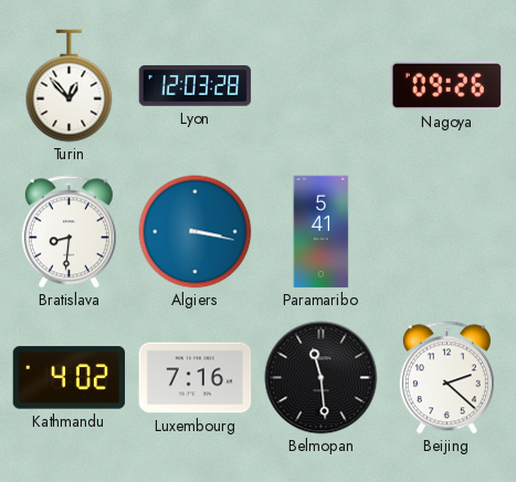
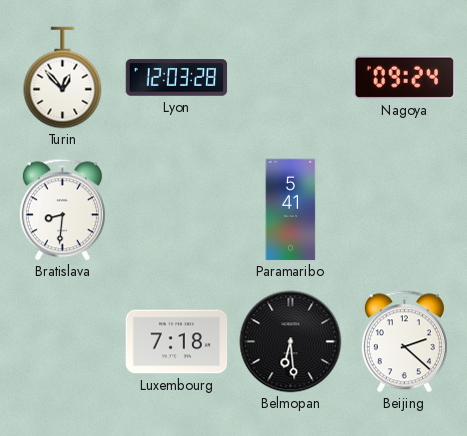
Nagoya: 09:26 -> 09:24
Algiers: 3:17 -> none
Kathmandu: 4:02 -> none
Luxembourg: 7:16 -> 7:18
Belmopan: 11:29 -> 6:29
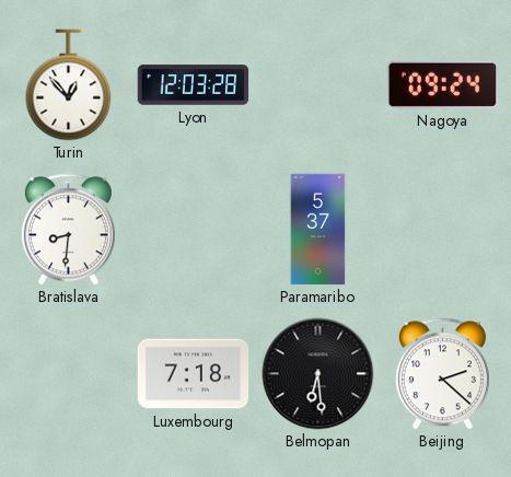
Paramaribo: 5:41 -> 5:37
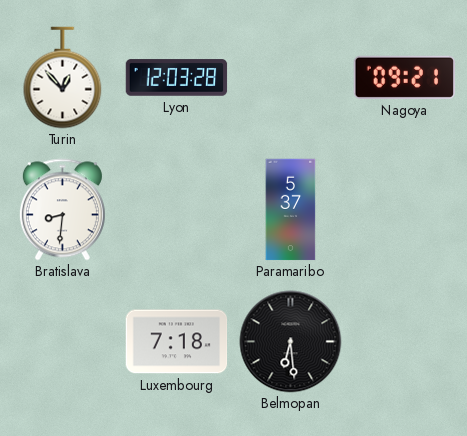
Nagoya: 09:24 -> 09:21
Beijing: 2:22 -> none
